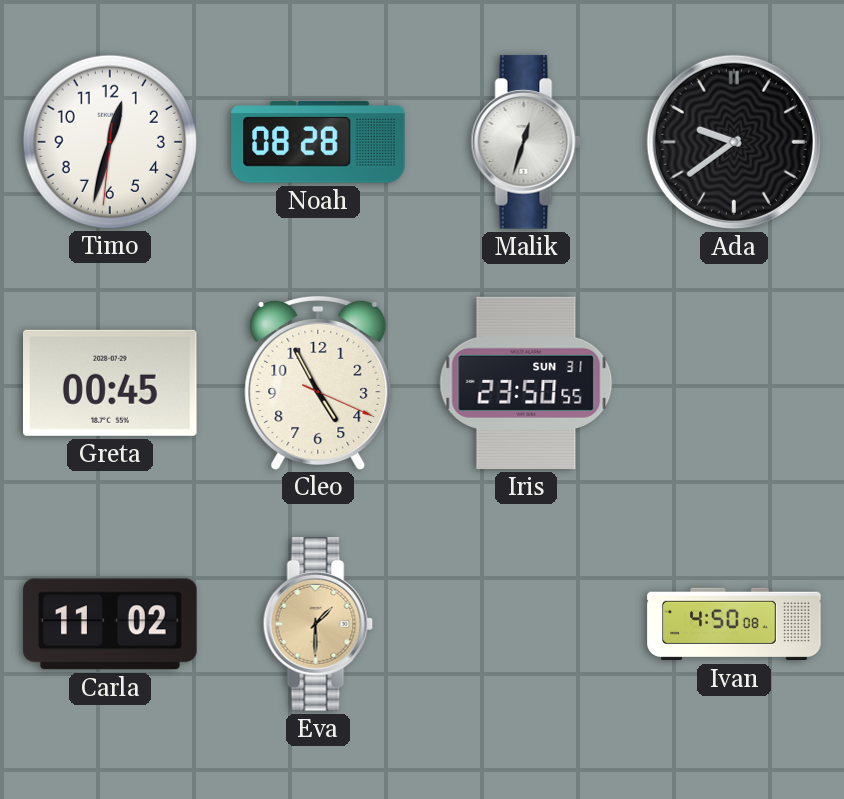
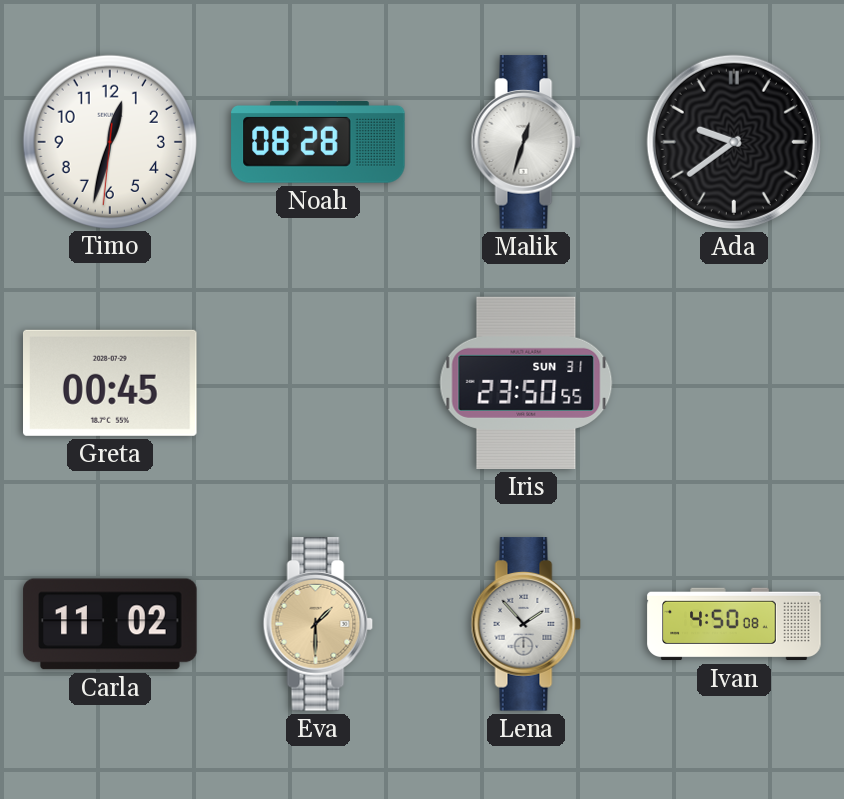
Cleo: 4:55 -> none
Lena: none -> 1:53
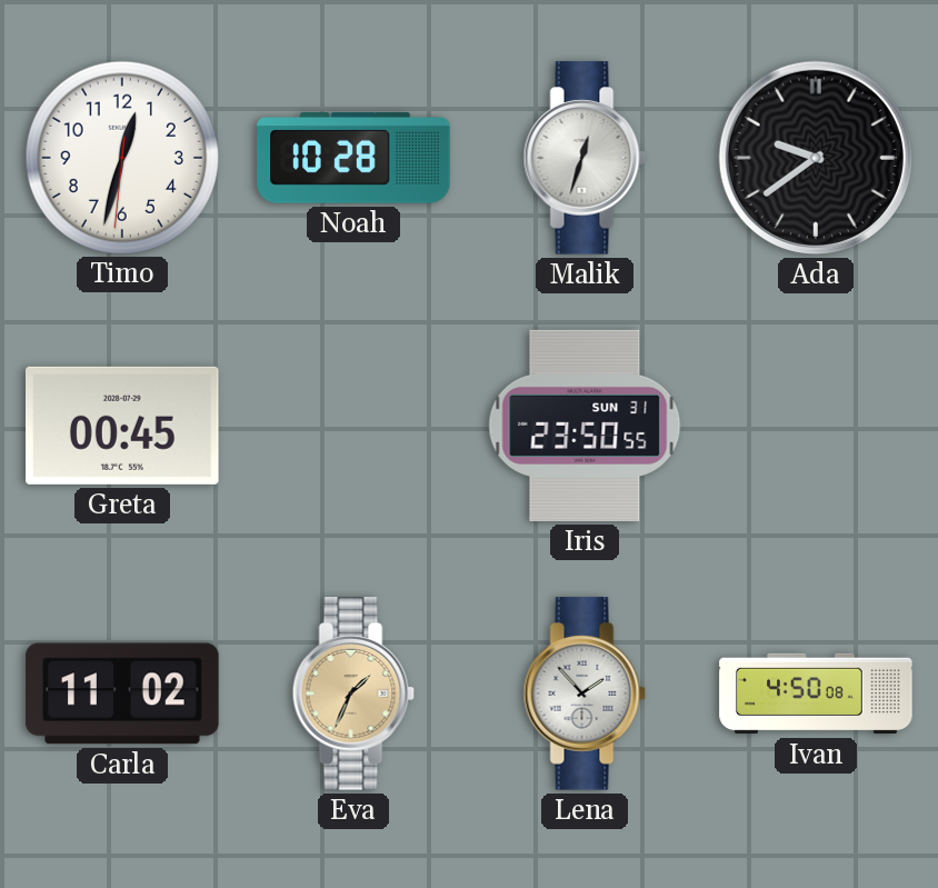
Noah: 08:28 -> 10:28
Eva: 1:30 -> 1:34
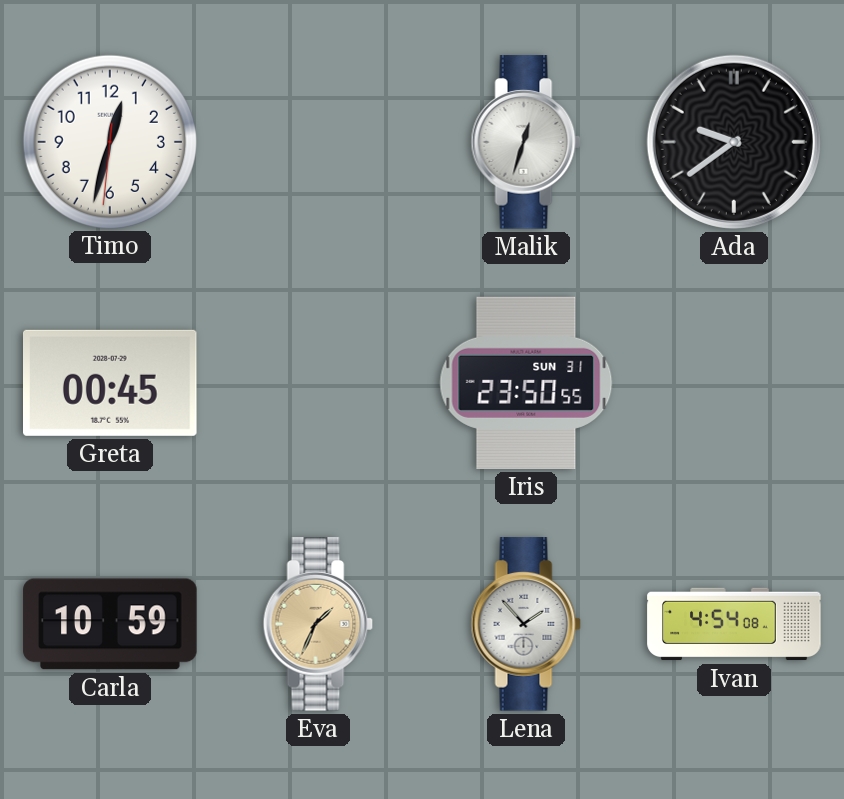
Noah: 10:28 -> none
Carla: 11:02 -> 10:59
Ivan: 4:50 -> 4:54
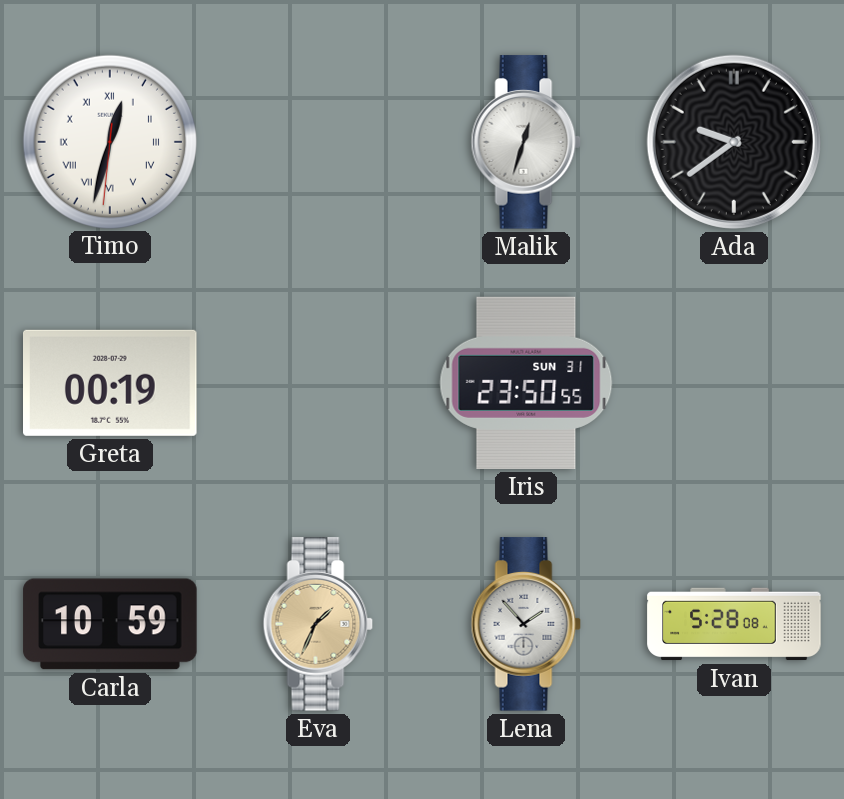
Timo numerals: Arabic -> Roman
Greta: 00:45 -> 00:19
Ivan: 4:54 -> 5:28
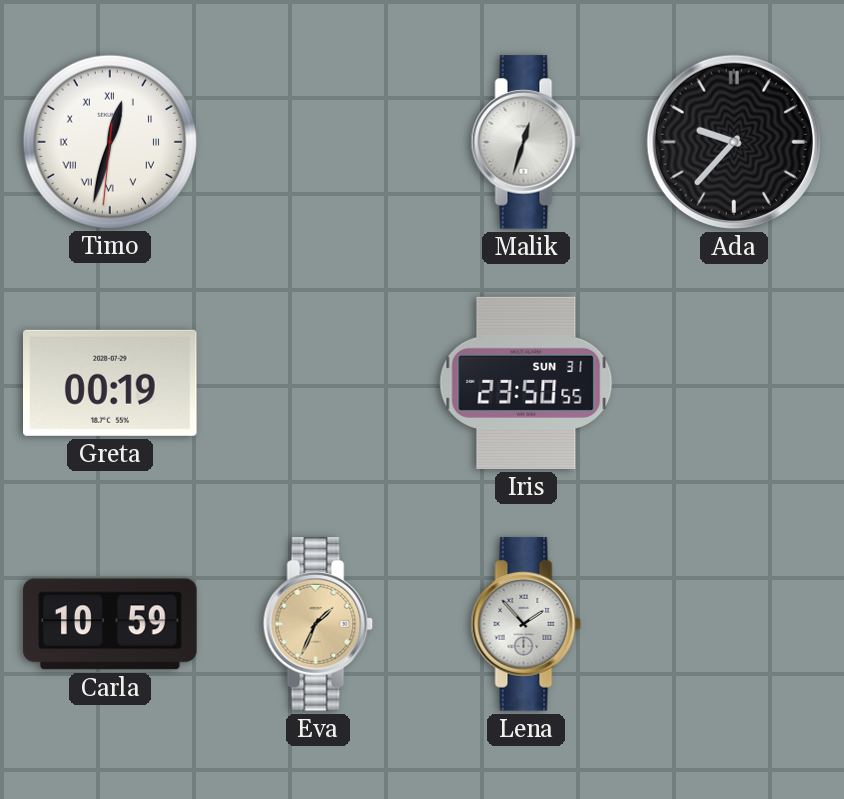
Ada: 9:39 -> 9:37
Ivan: 5:28 -> none
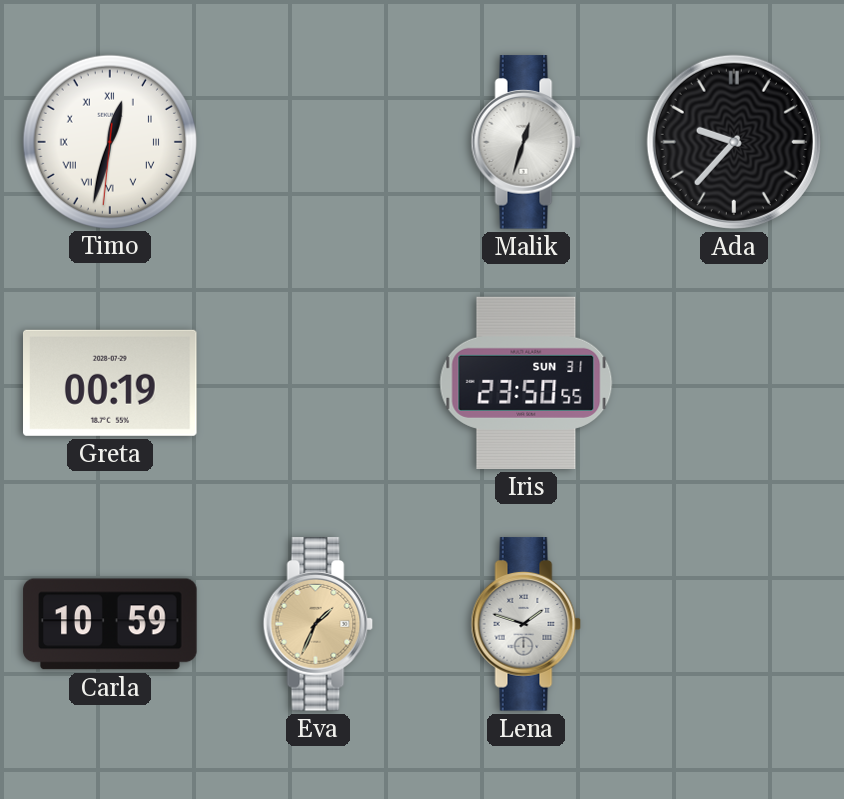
Lena: 1:53 -> 1:48
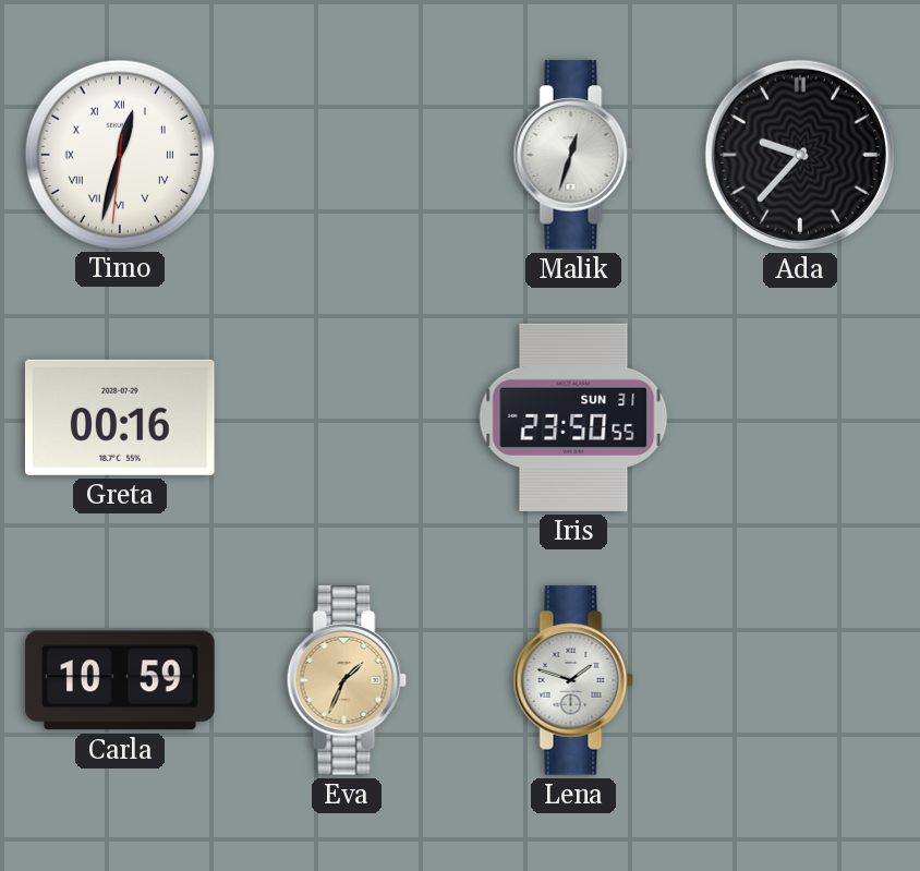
Greta: 00:19 -> 00:16
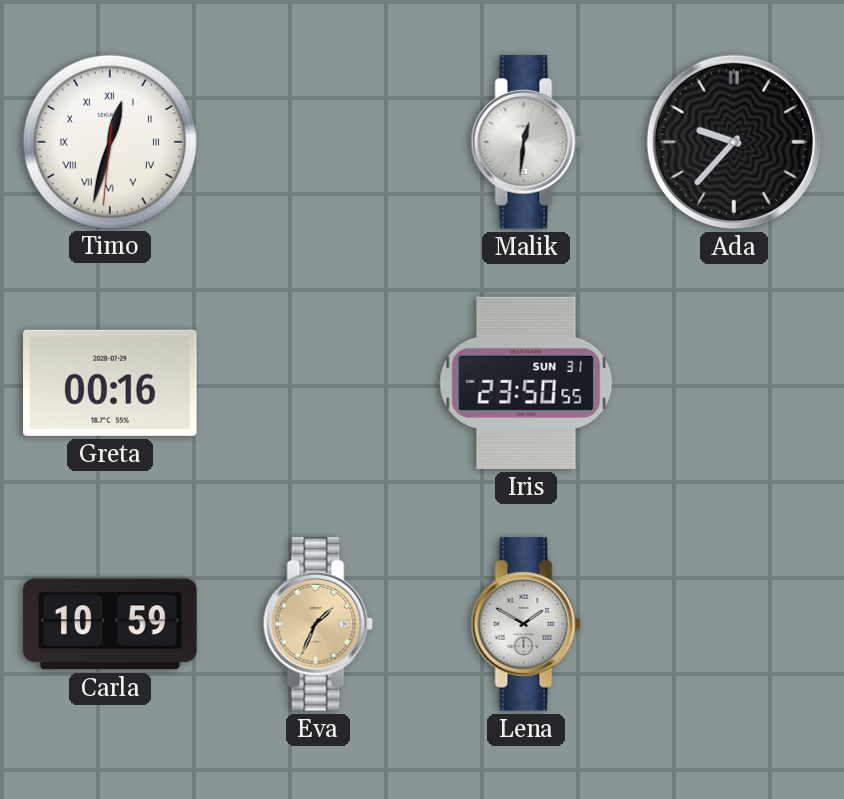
Malik: 12:33 -> 12:31
Lena: 1:48 -> 1:50
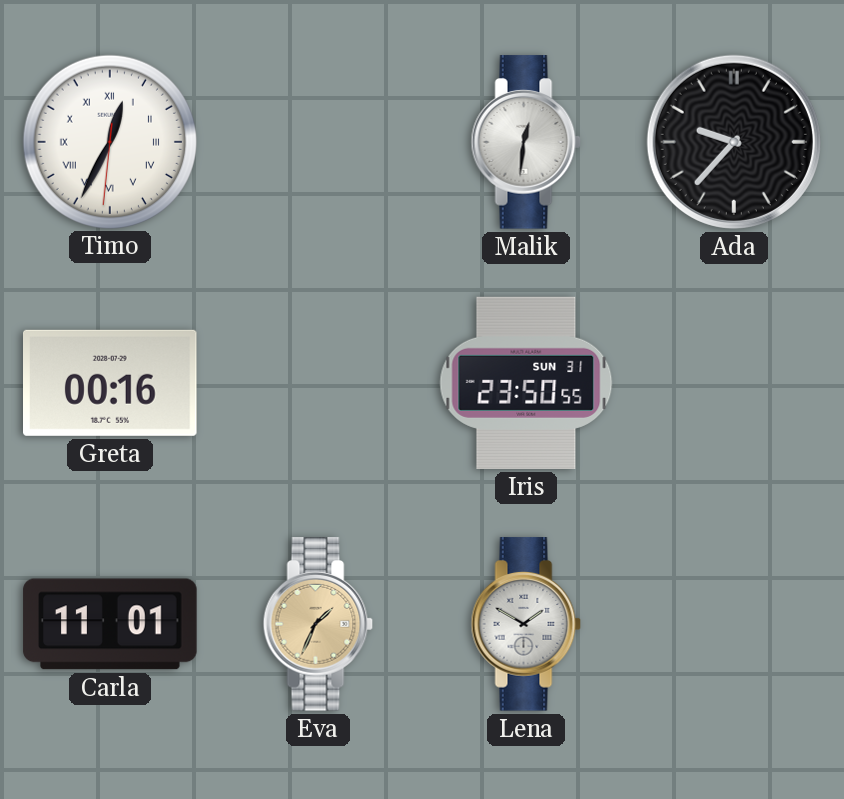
Timo: 12:32 -> 12:34
Carla: 10:59 -> 11:01
